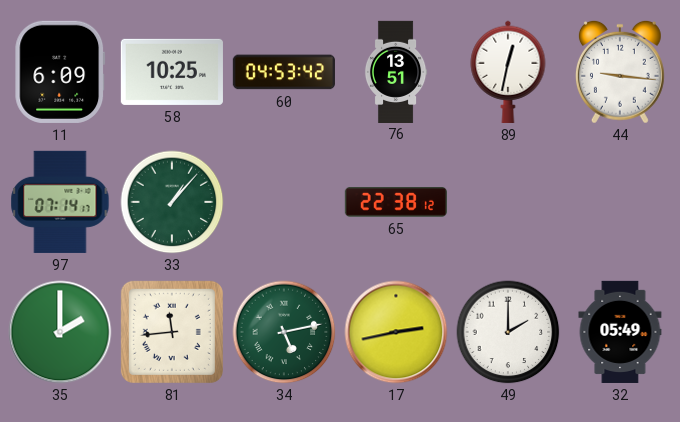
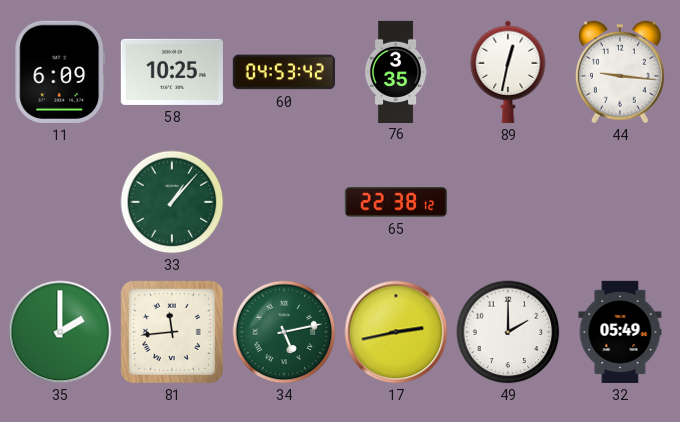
76: 13:51 -> 3:35
97: 07:14 -> none
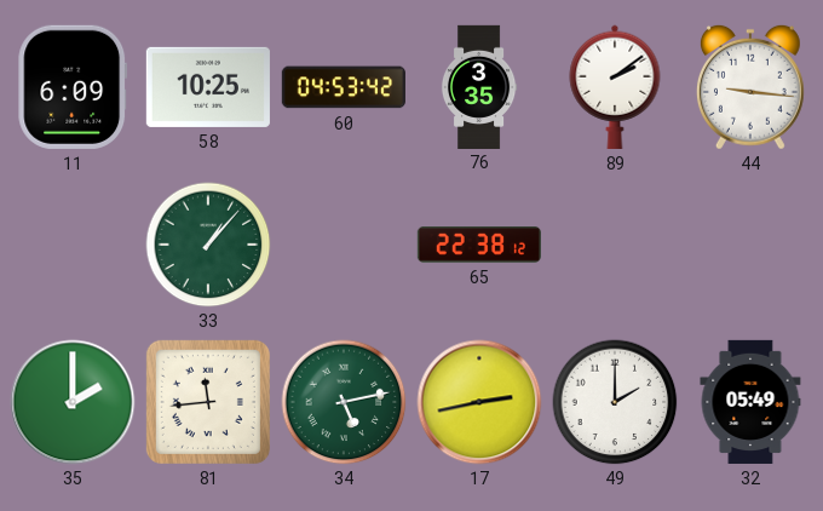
89: 12:32 -> 2:09
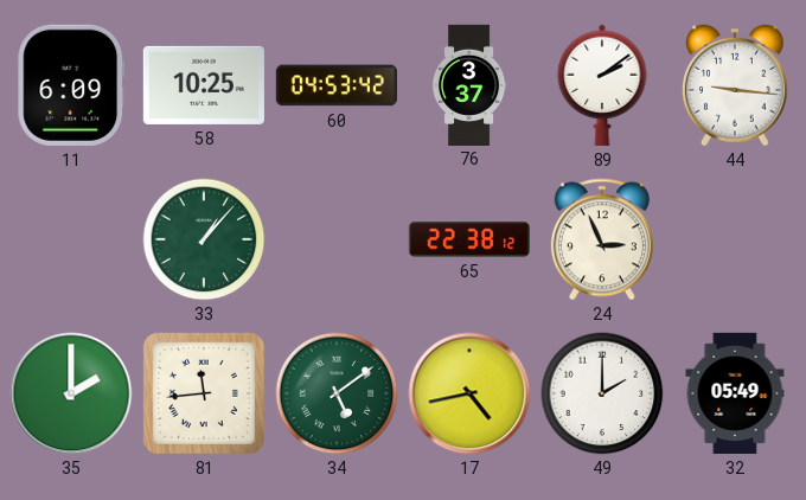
76: 3:35 -> 3:37
24: none -> 2:56
34: 5:13 -> 5:09
17: 2:43 -> 4:43
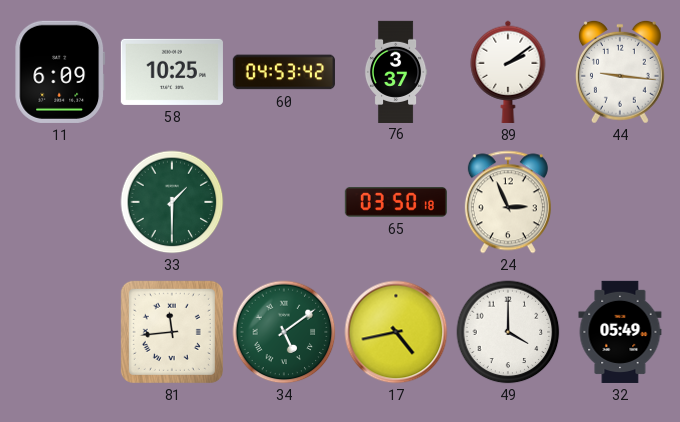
33: 1:07 -> 1:30
65: 22:38 -> 03:50
35: 2:00 -> none
49: 2:00 -> 4:00
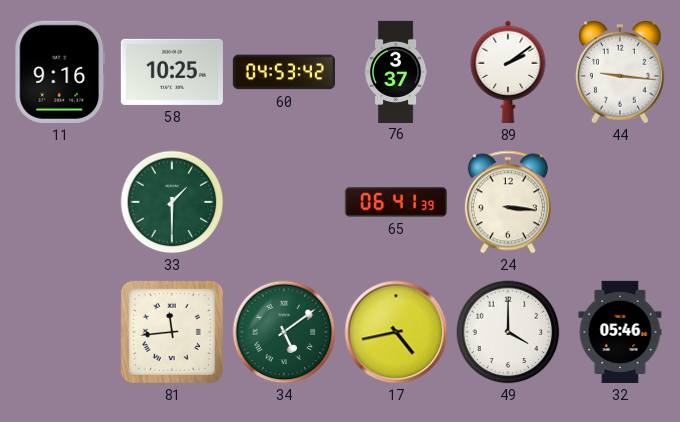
11: 6:09 -> 9:16
65: 03:50 -> 06:41
24: 2:56 -> 3:16
32: 05:49 -> 05:46
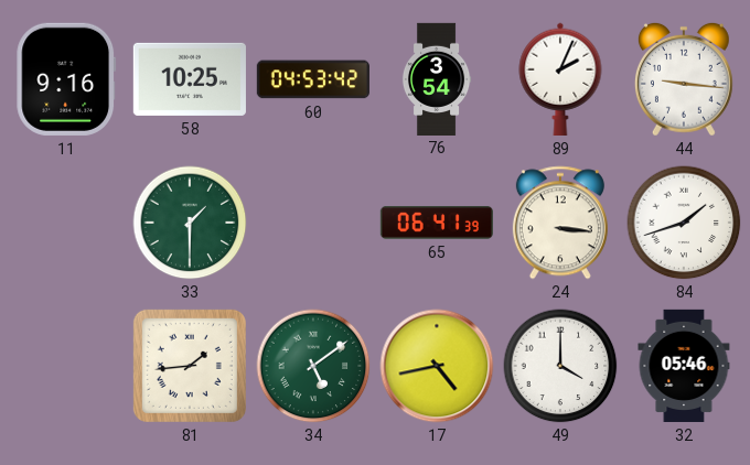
76: 3:37 -> 3:54
89: 2:09 -> 2:04
84: none -> 1:42
81: 11:44 -> 1:44
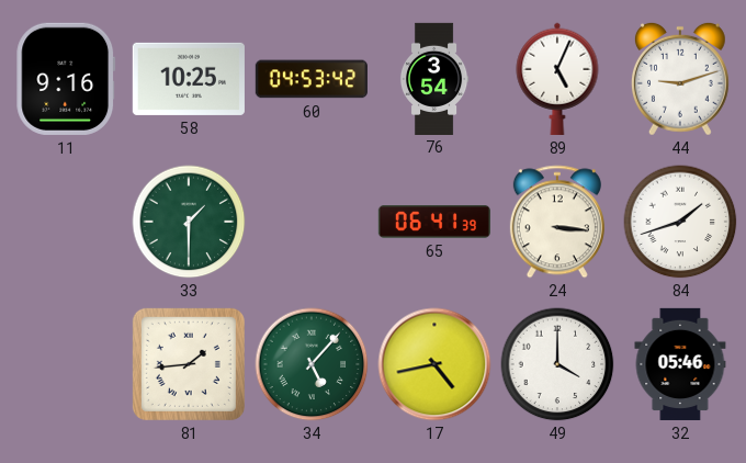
89: 2:04 -> 5:04
44: 9:16 -> 9:12
34: 5:09 -> 5:07
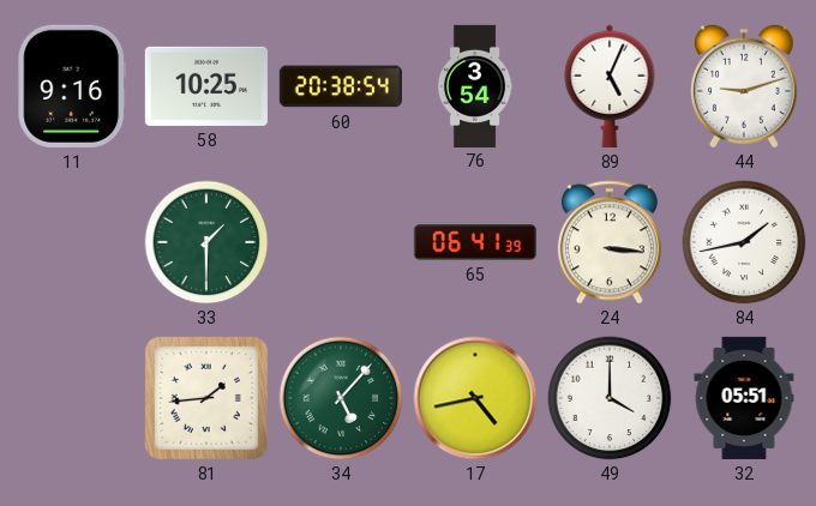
60: 04:53 -> 20:38
84: 1:42 -> 1:43
32: 05:46 -> 05:51
